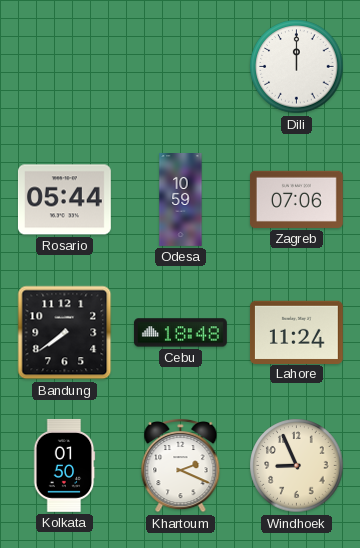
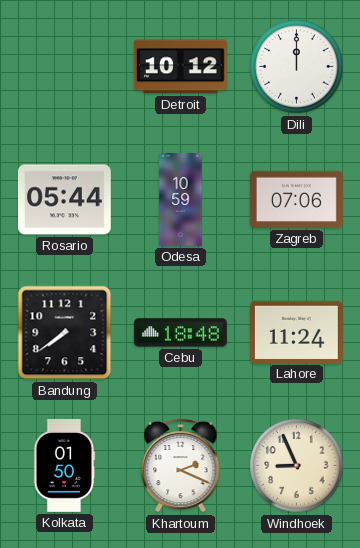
Detroit: none -> 10:12
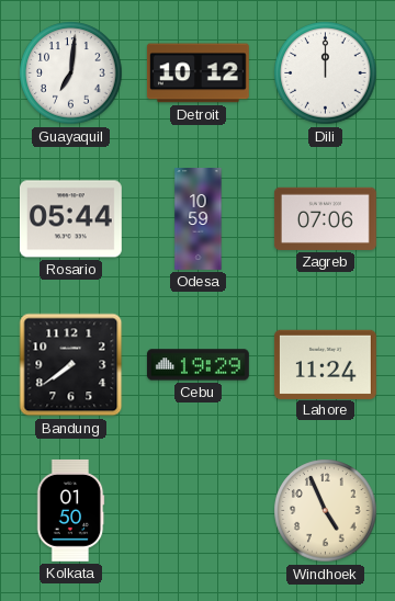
Guayaquil: none -> 7:01
Cebu: 18:48 -> 19:29
Khartoum: 2:19 -> none
Windhoek: 8:56 -> 4:56
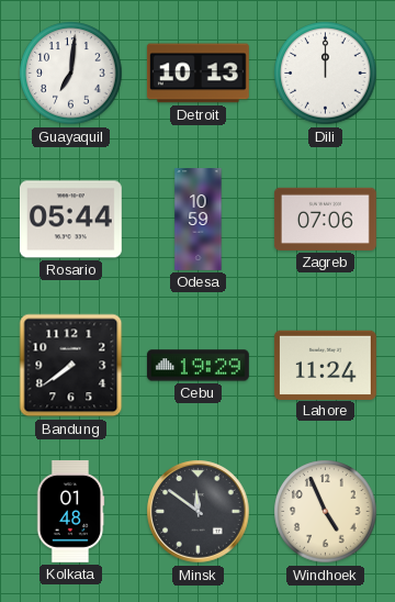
Detroit: 10:12 -> 10:13
Kolkata: 01:50 -> 01:48
Minsk: none -> 11:51
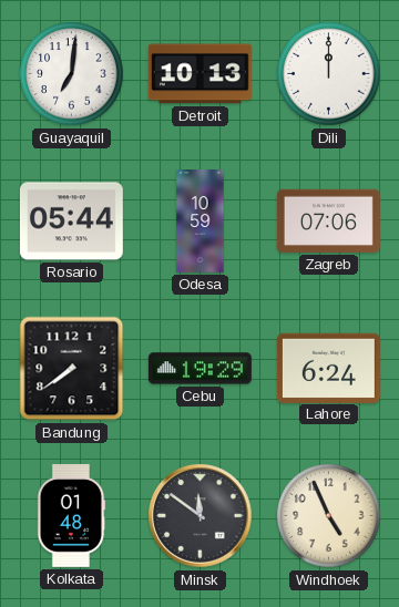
Lahore: 11:24 -> 6:24
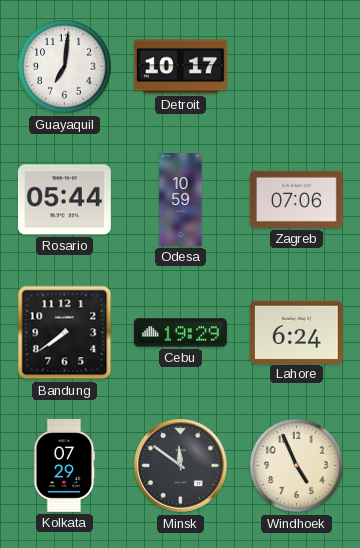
Detroit: 10:13 -> 10:17
Dili: 12:00 -> none
Kolkata: 01:48 -> 07:29
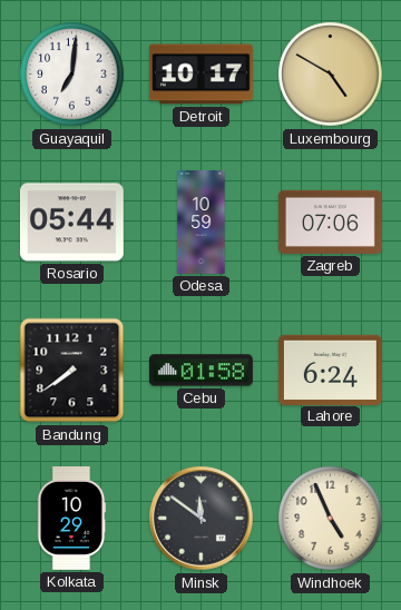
Luxembourg: none -> 4:50
Cebu: 19:29 -> 01:58
Kolkata: 07:29 -> 10:29
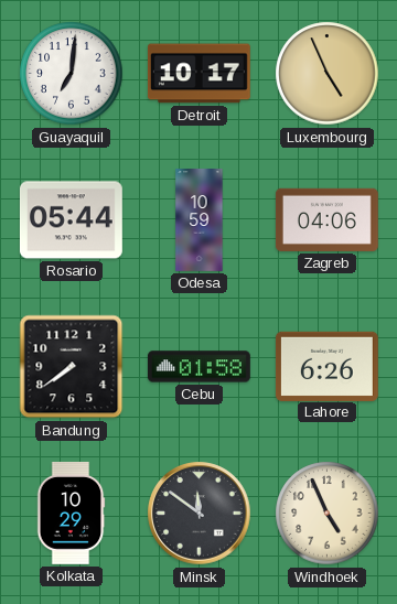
Luxembourg: 4:50 -> 4:56
Zagreb: 07:06 -> 04:06
Lahore: 6:24 -> 6:26
